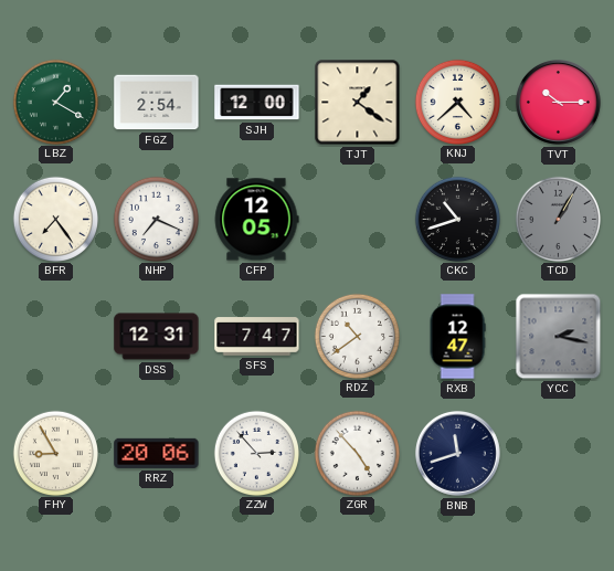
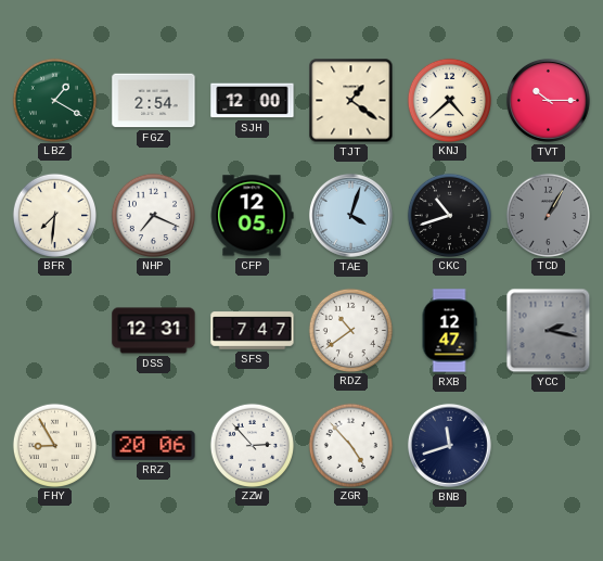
BFR: 7:24 -> 7:31
TAE: none -> 4:03
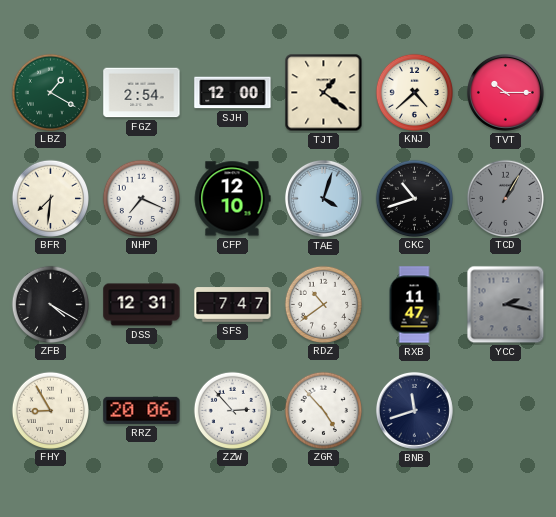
CFP: 12:05 -> 12:10
ZFB: none -> 4:20
RXB: 12:47 -> 11:47
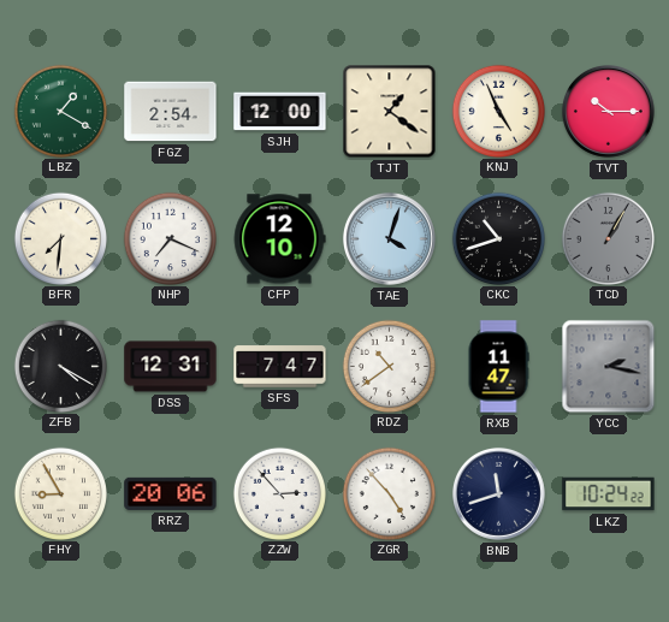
KNJ: 4:38 -> 4:56
LKZ: none -> 10:24
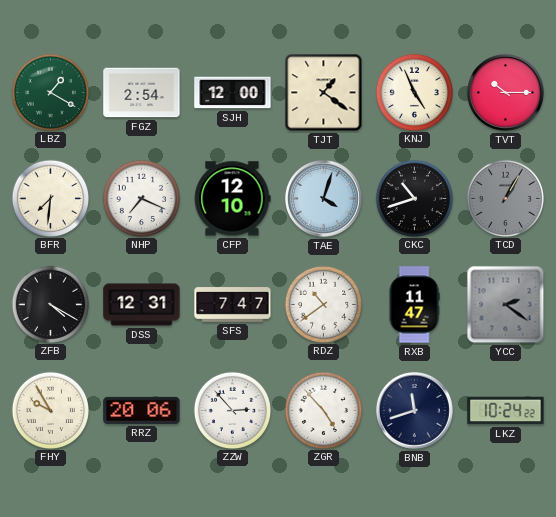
YCC: 2:17 -> 2:21
FHY: 8:55 -> 9:55
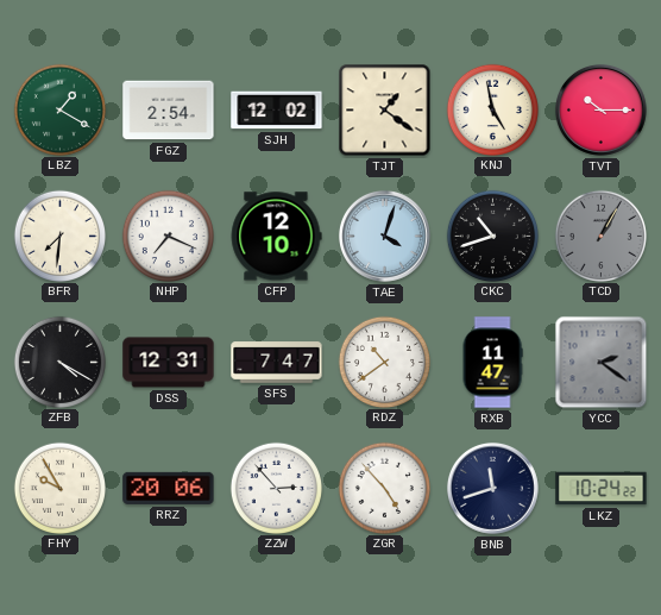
SJH: 12:00 -> 12:02
KNJ: 4:56 -> 4:58
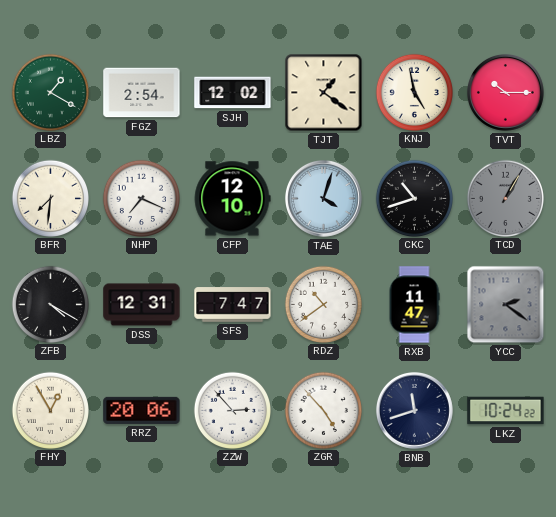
FHY: 9:55 -> 12:55
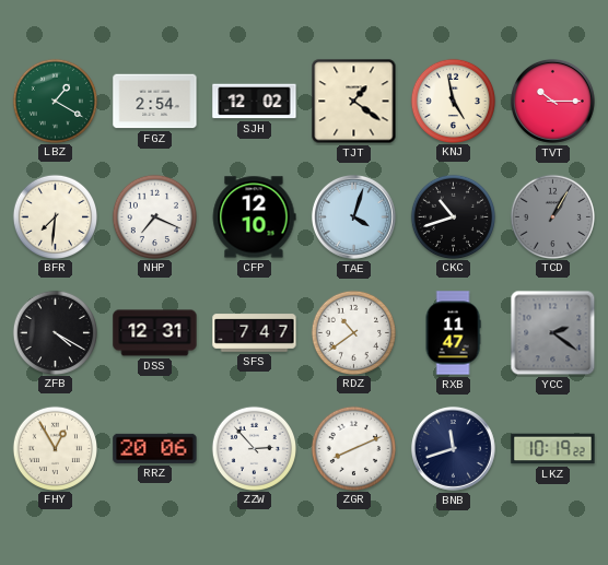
ZGR: 4:53 -> 8:11
LKZ: 10:24 -> 10:19
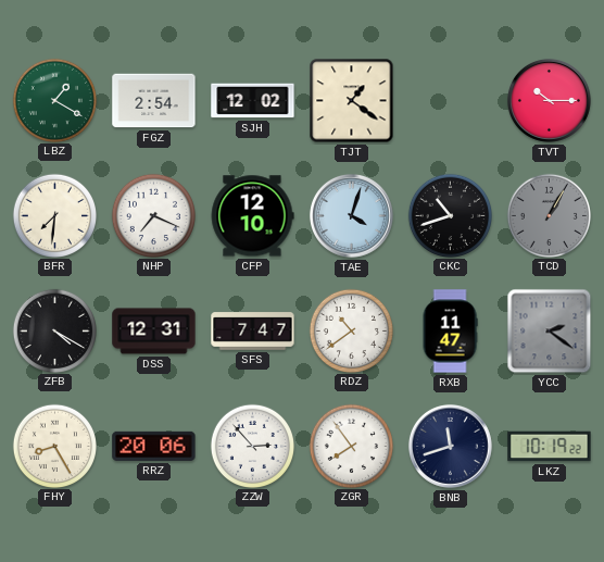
KNJ: 4:58 -> none
FHY: 12:55 -> 8:25
ZGR: 8:11 -> 7:54
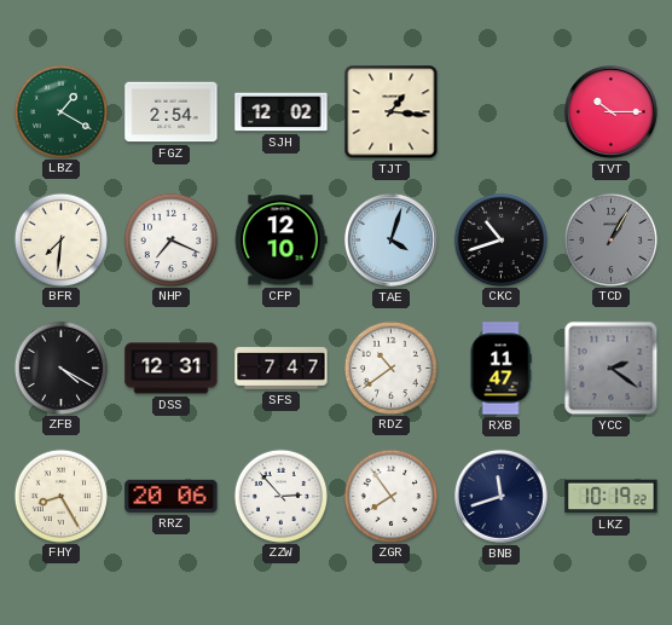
TJT: 1:21 -> 1:16
